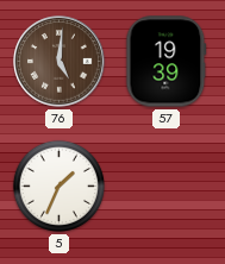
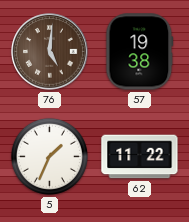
57: 19:39 -> 19:38
62: none -> 11:22
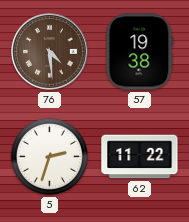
76: 5:01 -> 4:29
5: 1:34 -> 2:33
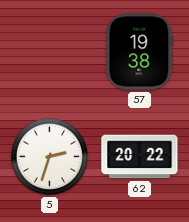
76: 4:29 -> none
62: 11:22 -> 20:22
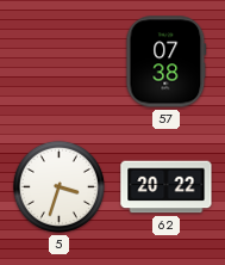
57: 19:38 -> 07:38
5: 2:33 -> 3:33
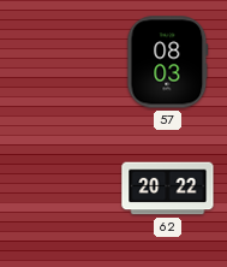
57: 07:38 -> 08:03
5: 3:33 -> none
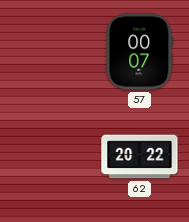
57: 08:03 -> 00:07
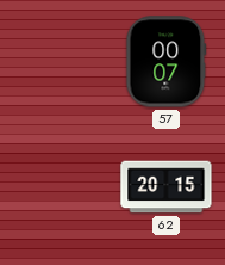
62: 20:22 -> 20:15
